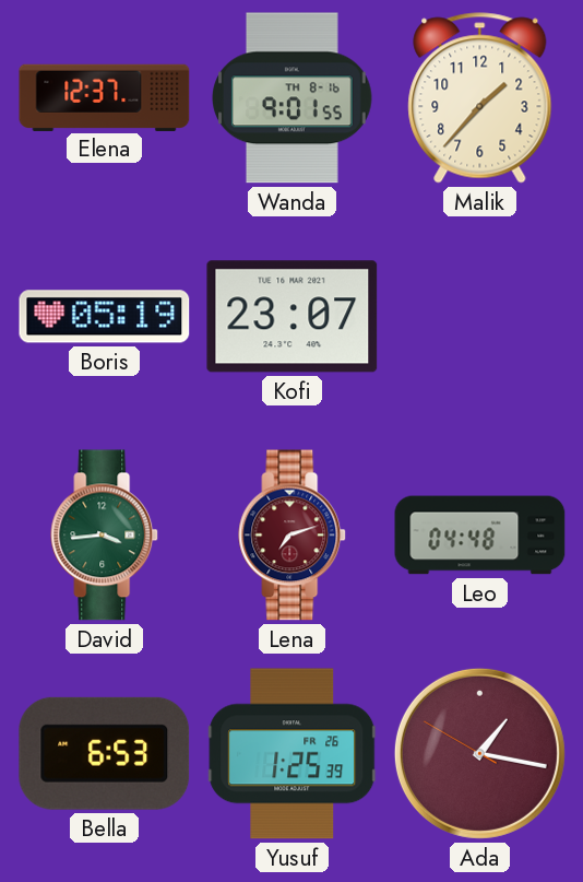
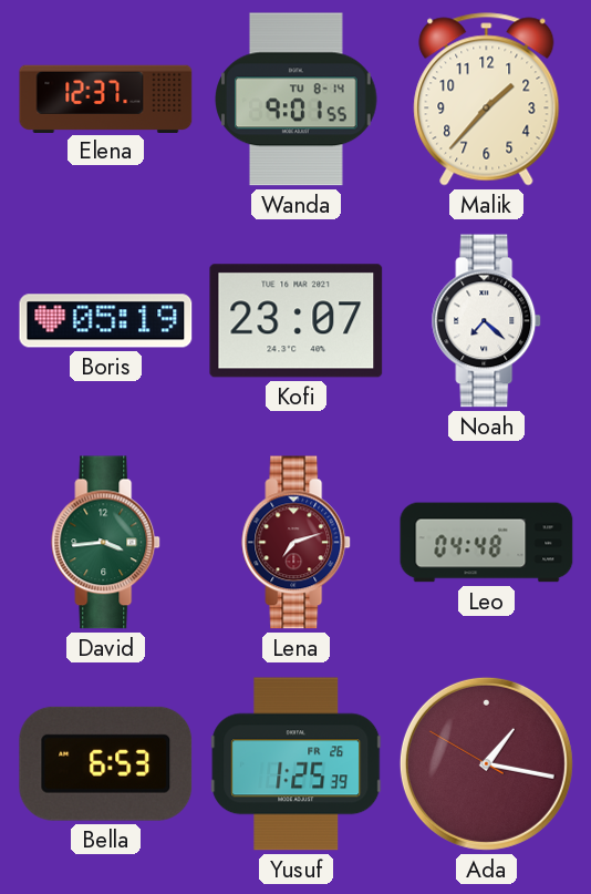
Wanda date: TH 8-16 -> TU 8-14
Noah: none -> 7:22
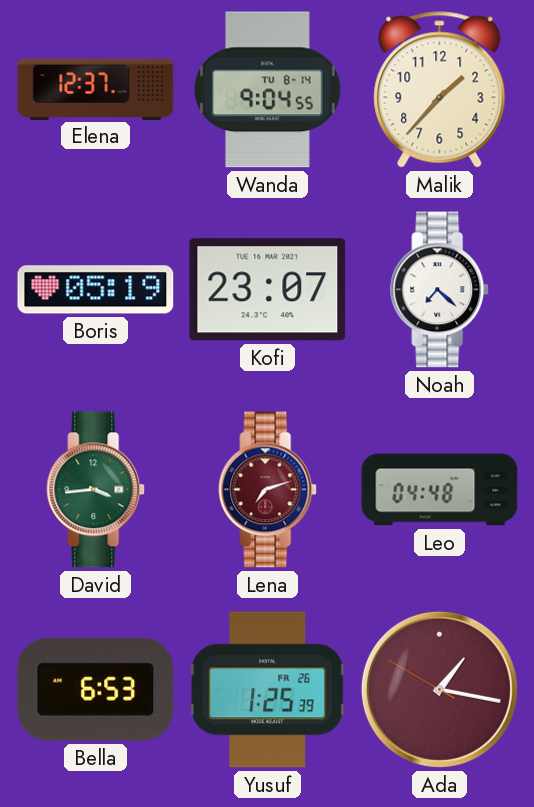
Wanda: 9:01 -> 9:04
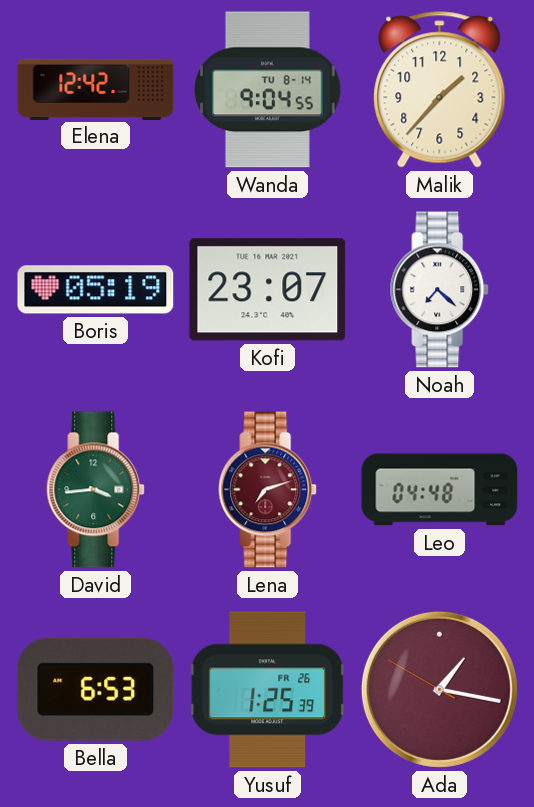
Elena: 12:37 -> 12:42
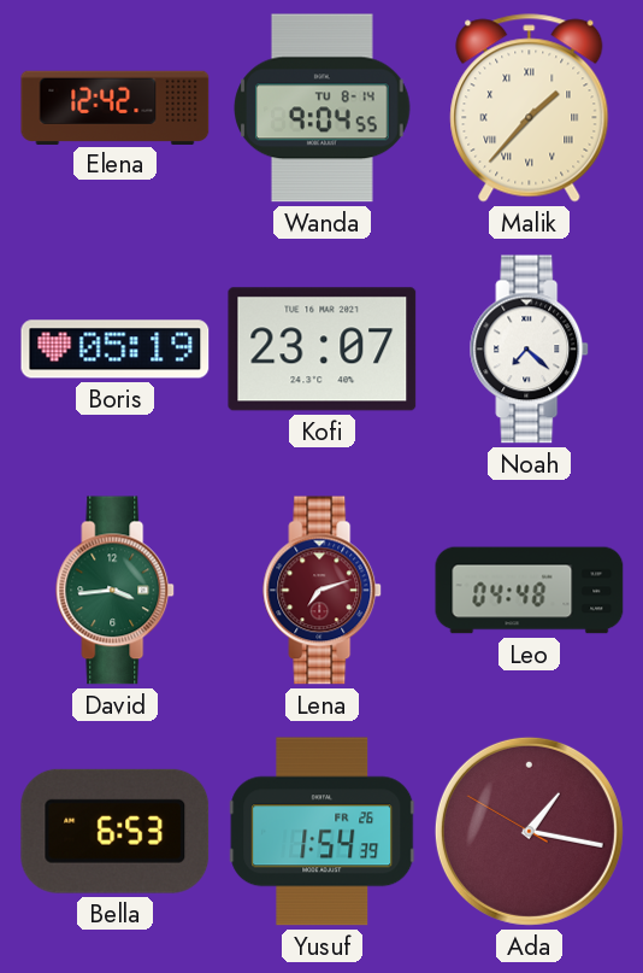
Malik numerals: Arabic -> Roman
Yusuf: 1:25 -> 1:54
